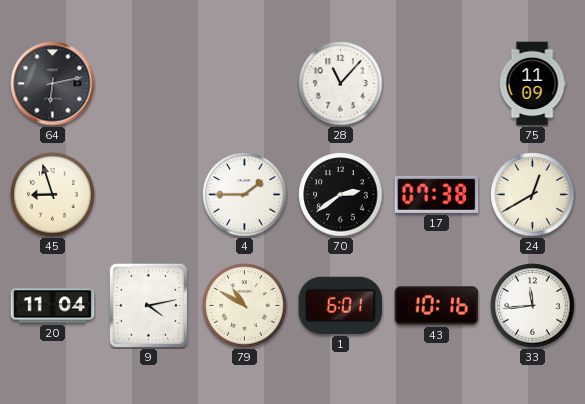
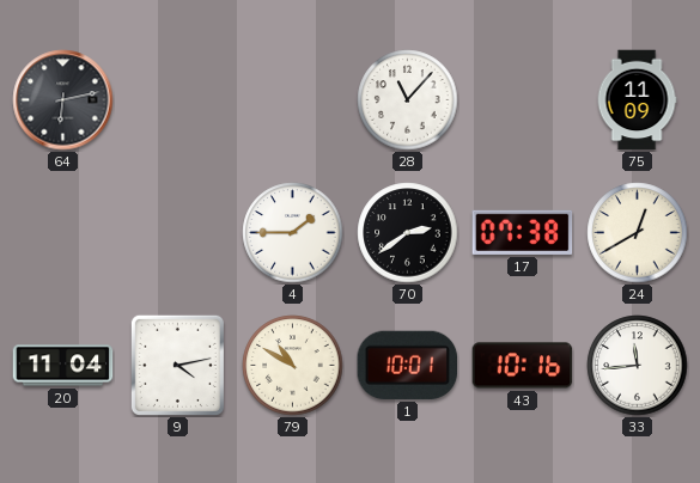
45: 8:57 -> none
1: 6:01 -> 10:01
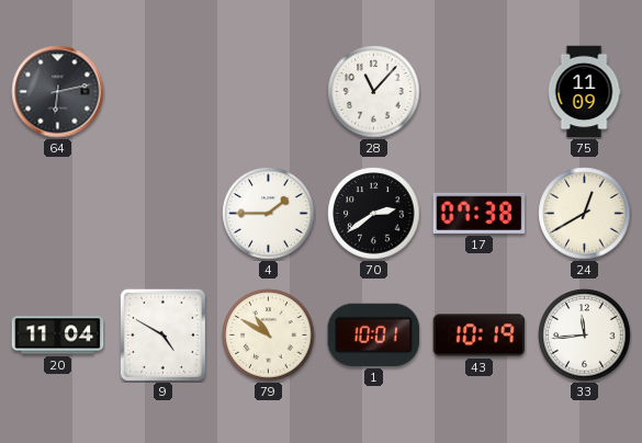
9: 4:13 -> 4:50
43: 10:16 -> 10:19
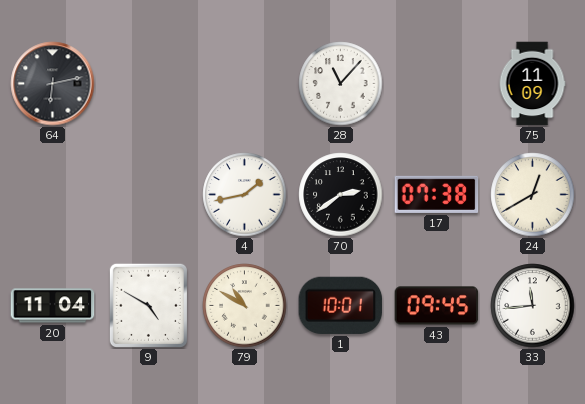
4: 1:45 -> 1:43
43: 10:19 -> 09:45
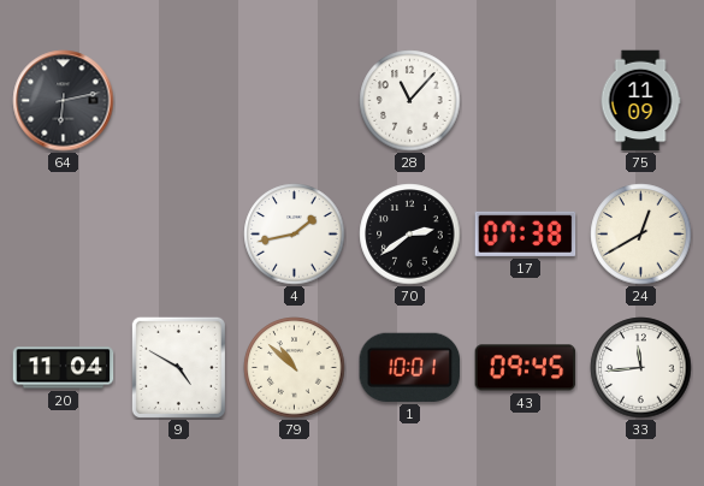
79: 10:50 -> 10:52
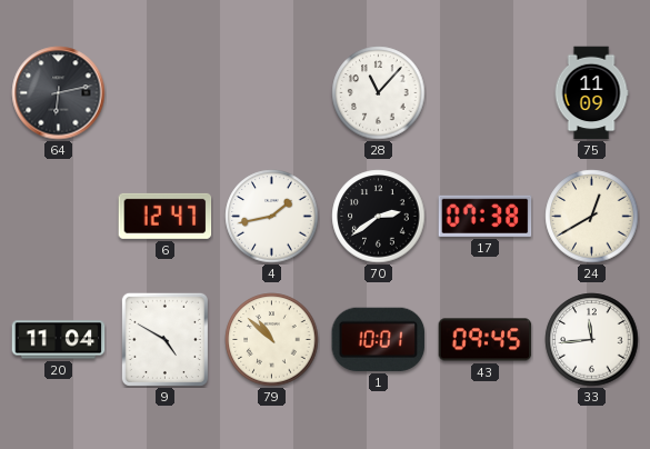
6: none -> 12:47
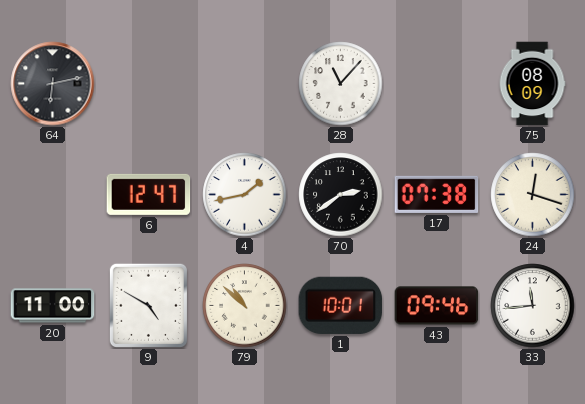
75: 11:09 -> 08:09
24: 12:40 -> 12:18
20: 11:04 -> 11:00
43: 09:45 -> 09:46
